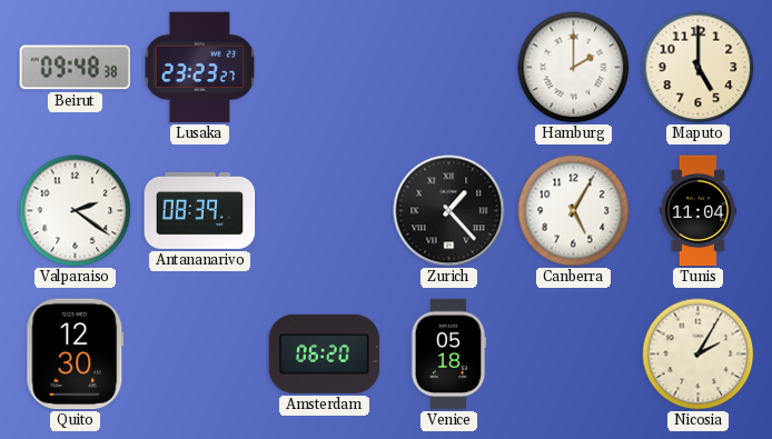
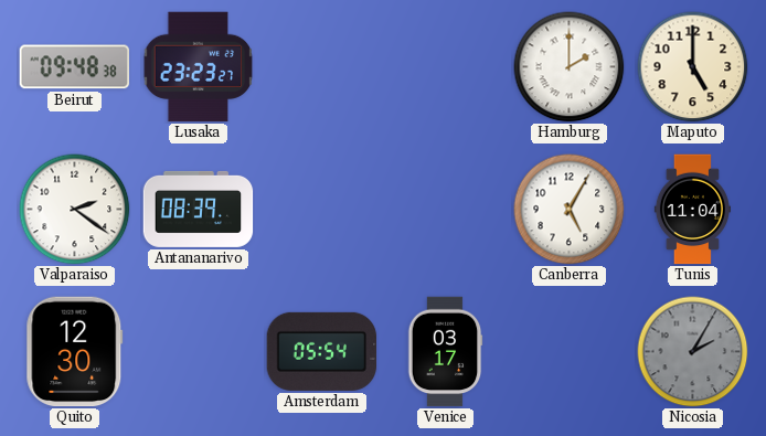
Zurich: 1:23 -> none
Amsterdam: 06:20 -> 05:54
Venice: 05:18 -> 03:17
Nicosia dial: cream -> grey
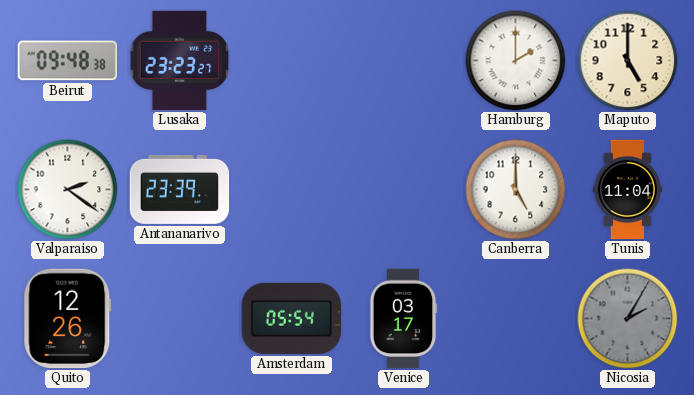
Antananarivo: 08:39 -> 23:39
Canberra: 5:05 -> 5:00
Quito: 12:30 -> 12:26
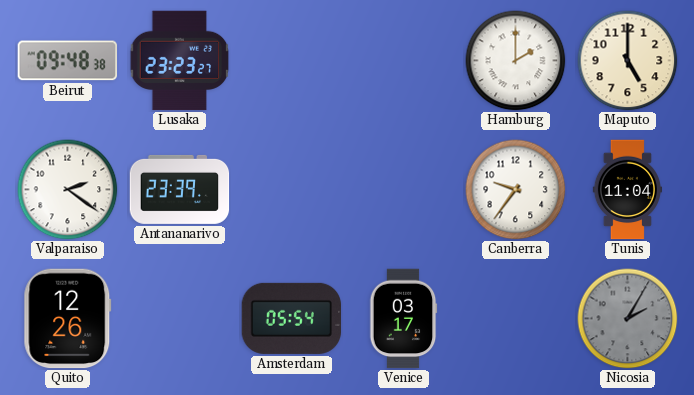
Canberra: 5:00 -> 9:36
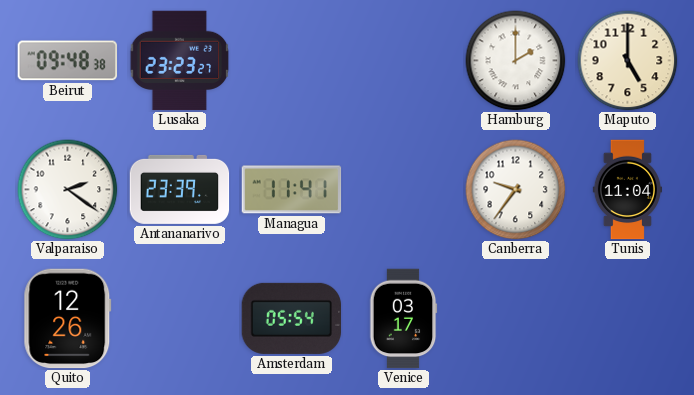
Managua: none -> 11:41
Nicosia: 2:05 -> none
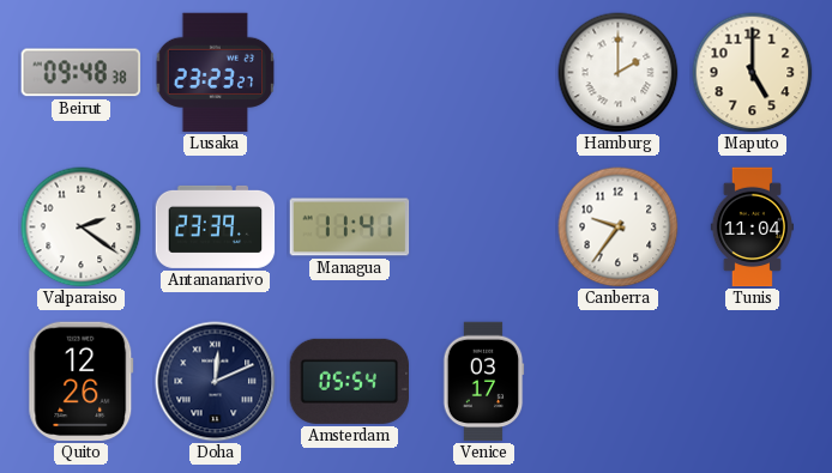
Doha: none -> 12:11
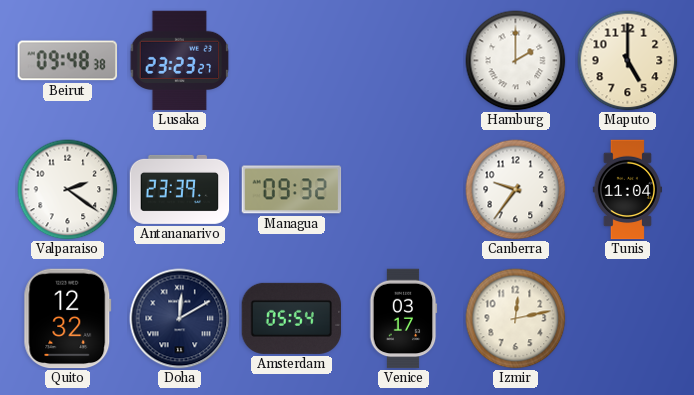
Managua: 11:41 -> 09:32
Quito: 12:26 -> 12:32
Doha: 12:11 -> 12:10
Izmir: none -> 12:13
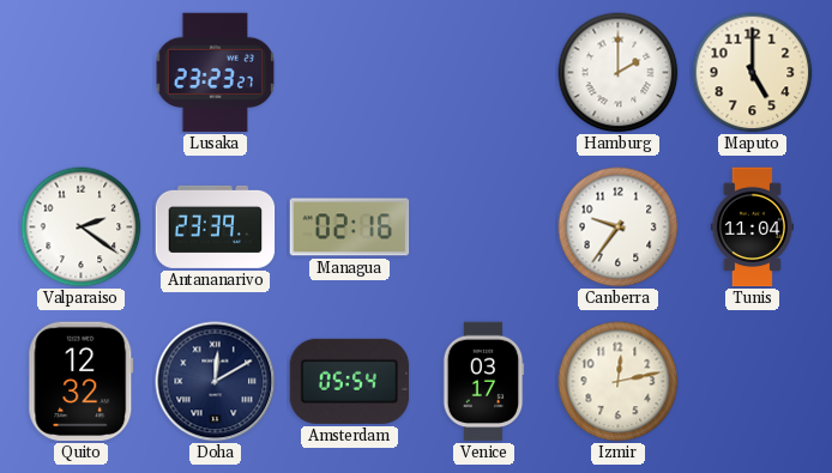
Beirut: 09:48 -> none
Managua: 09:32 -> 02:16
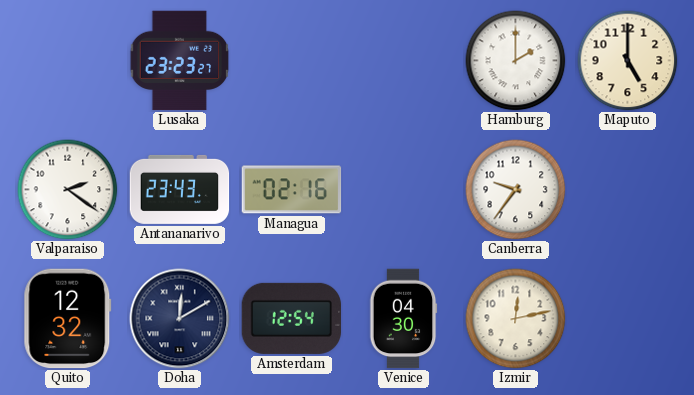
Antananarivo: 23:39 -> 23:43
Tunis: 11:04 -> none
Amsterdam: 05:54 -> 12:54
Venice: 03:17 -> 04:30
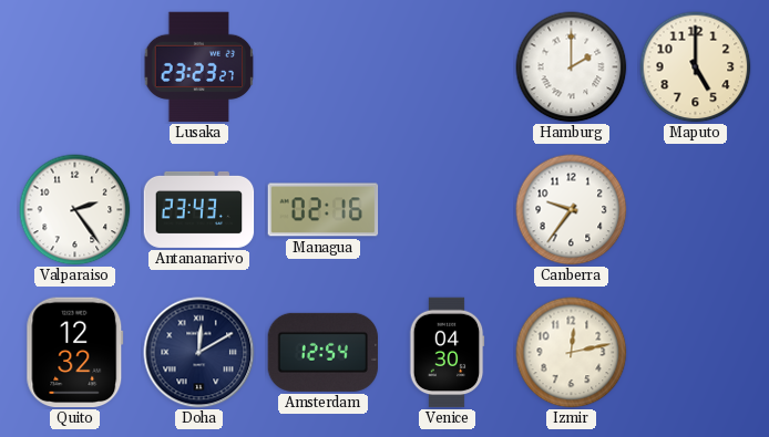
Valparaiso: 2:21 -> 2:24
